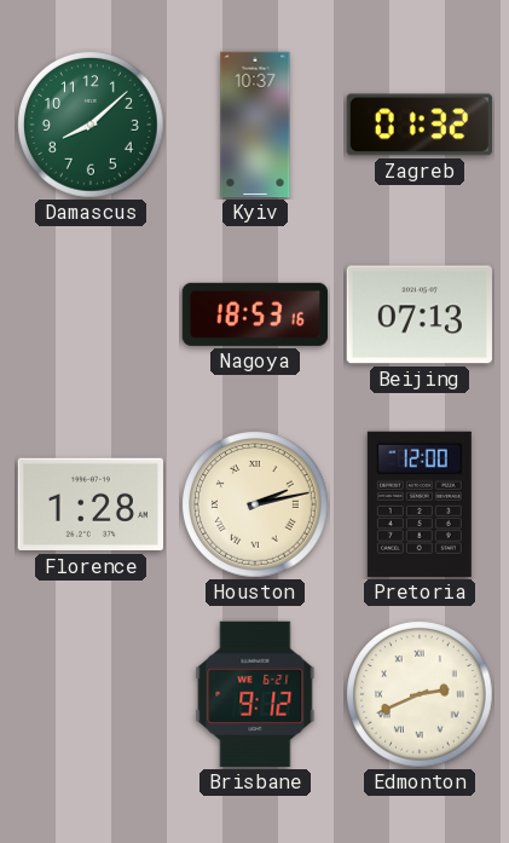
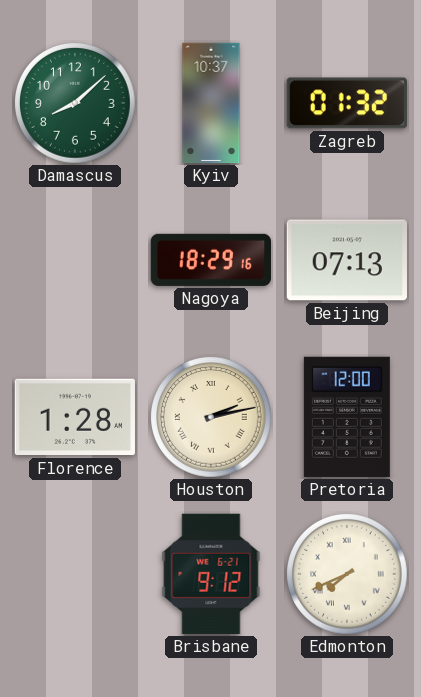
Nagoya: 18:53 -> 18:29
Edmonton: 2:41 -> 7:41
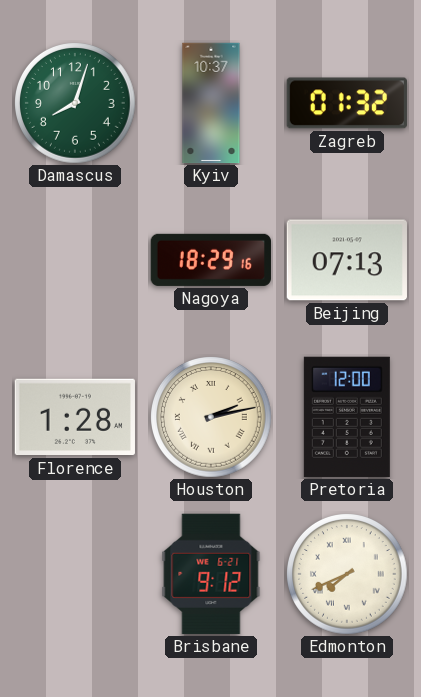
Damascus: 8:08 -> 8:03
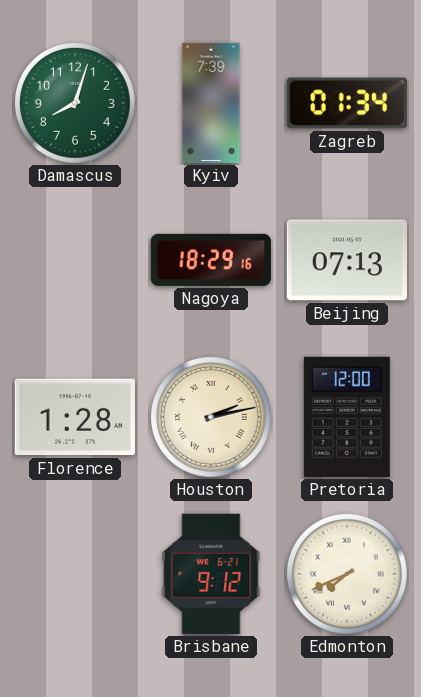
Kyiv: 10:37 -> 7:39
Zagreb: 01:32 -> 01:34
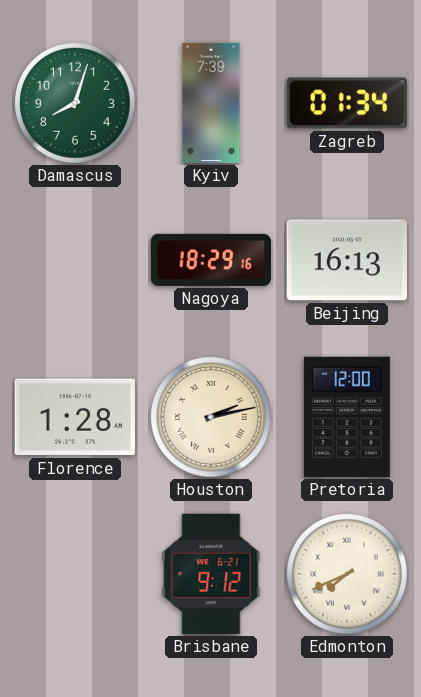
Beijing: 07:13 -> 16:13
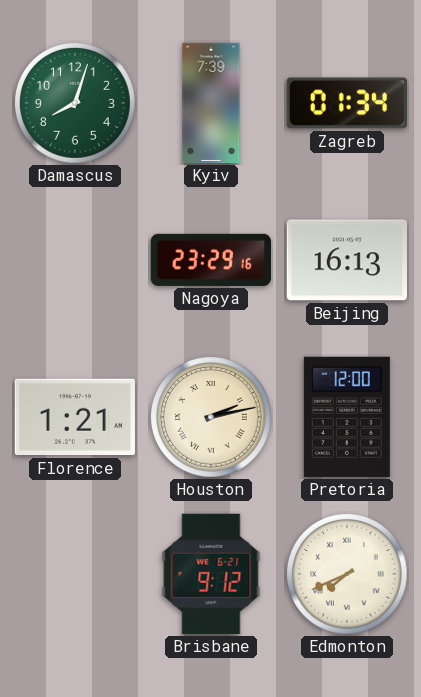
Nagoya: 18:29 -> 23:29
Florence: 1:28 -> 1:21
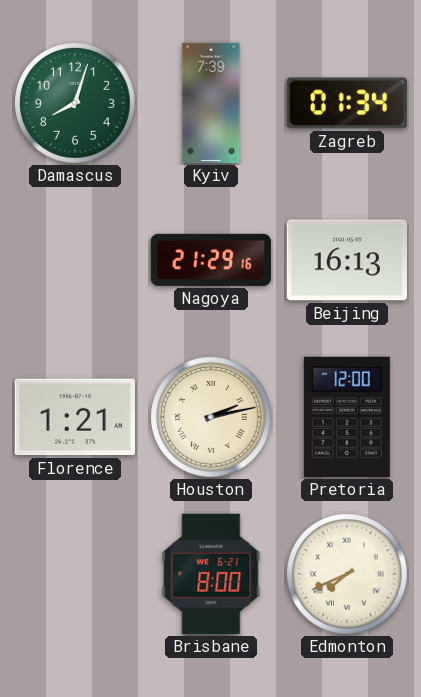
Nagoya: 23:29 -> 21:29
Brisbane: 9:12 -> 8:00
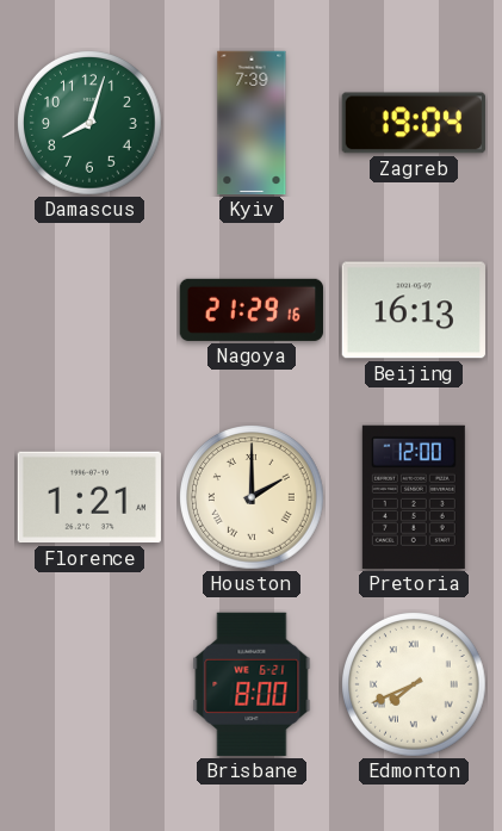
Zagreb: 01:34 -> 19:04
Houston: 2:13 -> 2:00
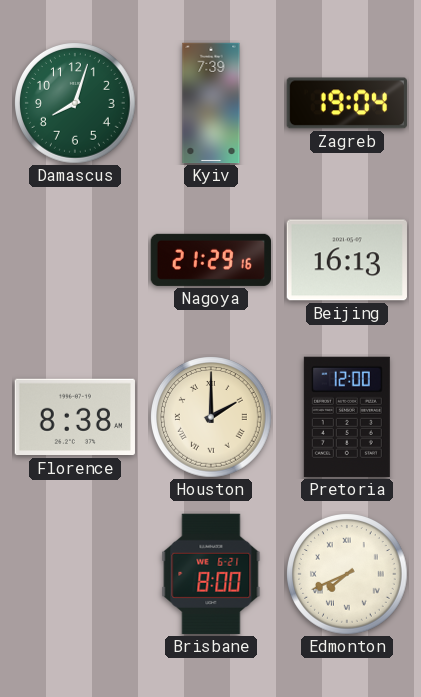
Florence: 1:21 -> 8:38
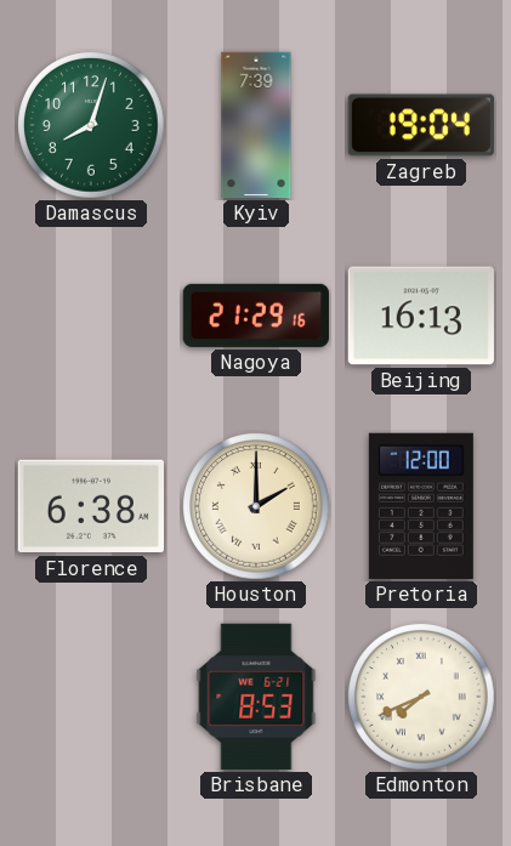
Florence: 8:38 -> 6:38
Brisbane: 8:00 -> 8:53
